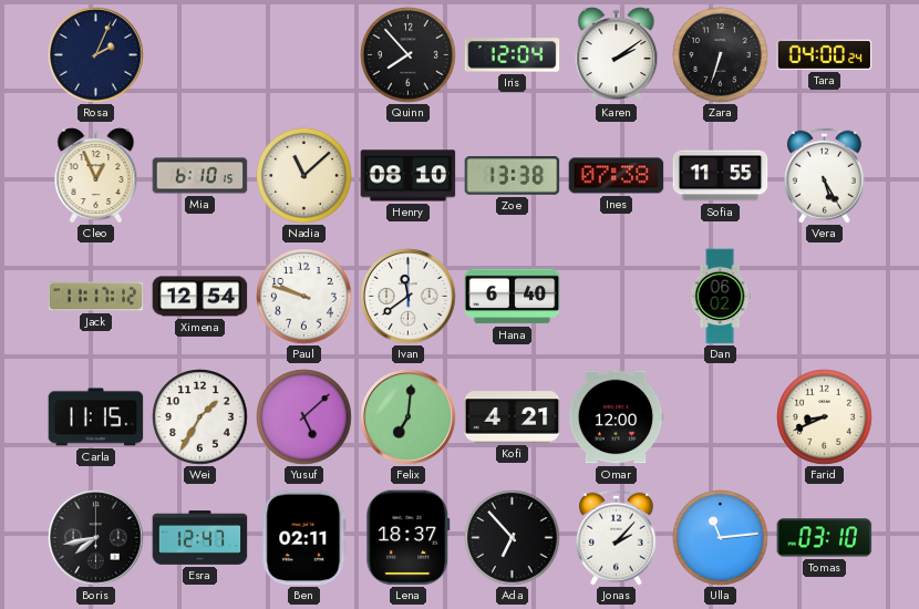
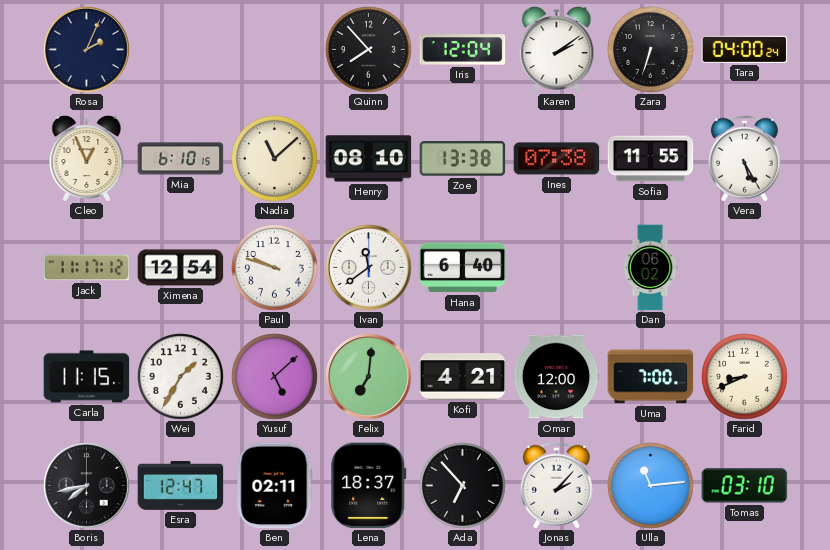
Uma: none -> 7:00
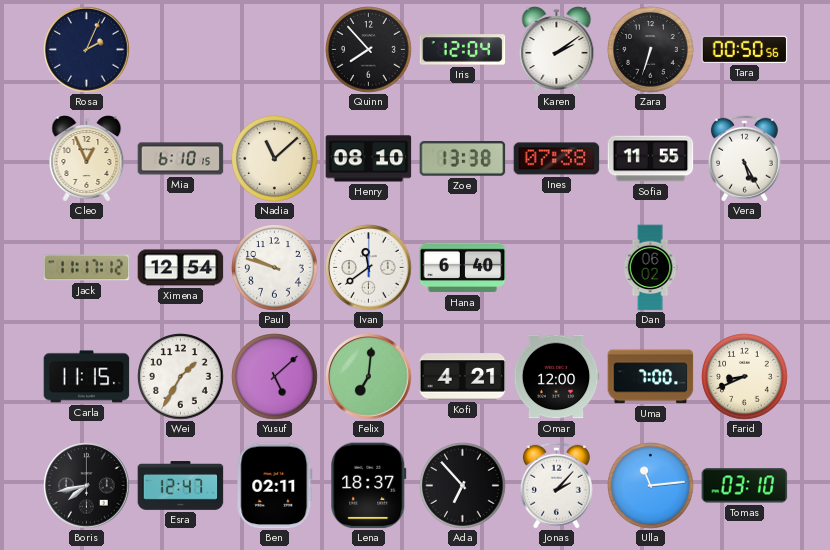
Tara: 04:00 -> 00:50
